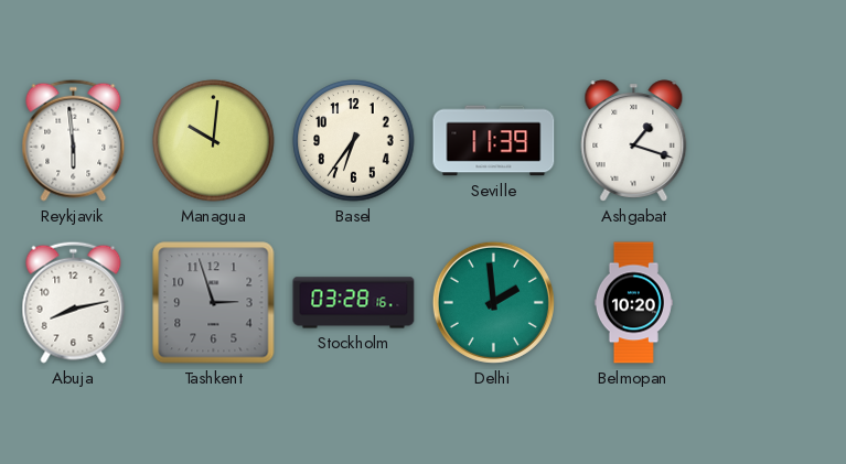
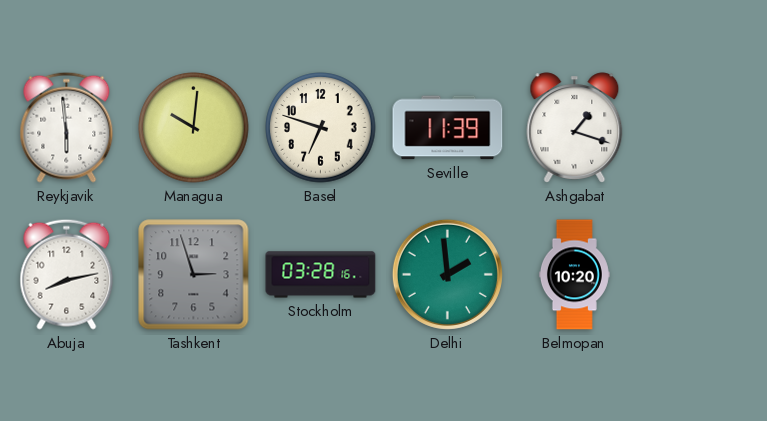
Basel: 6:36 -> 6:48
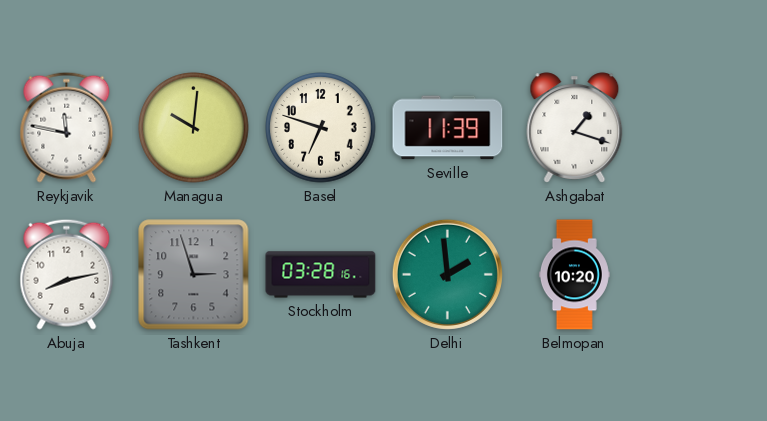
Reykjavik: 5:59 -> 11:47
